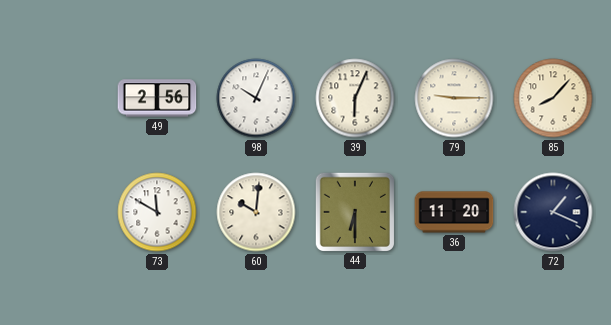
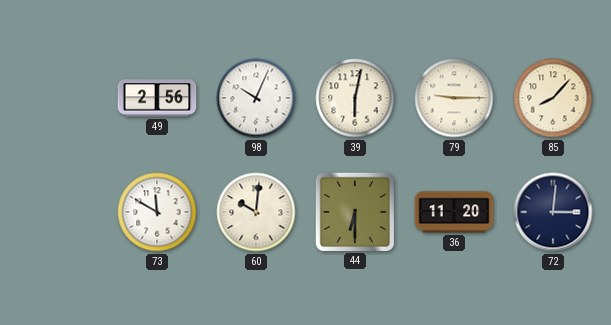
39: 6:04 -> 6:02
72: 1:19 -> 3:01
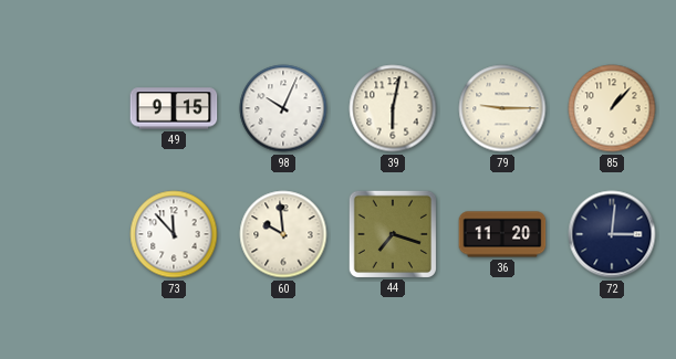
49: 2:56 -> 9:15
85: 8:07 -> 1:07
73: 11:50 -> 11:53
60: 10:01 -> 9:59
44: 6:30 -> 7:18
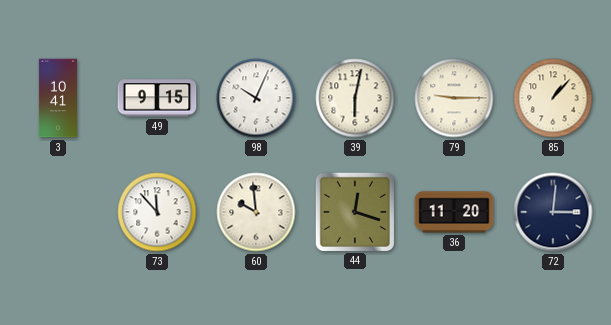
3: none -> 10:41
44: 7:18 -> 12:18
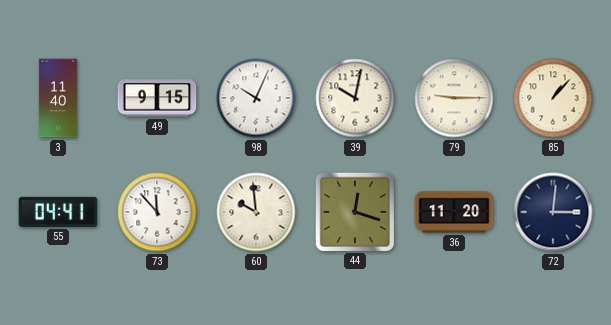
3: 10:41 -> 11:40
39: 6:02 -> 10:02
55: none -> 04:41
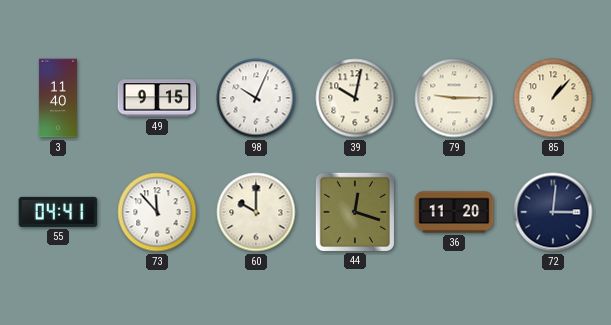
60: 9:59 -> 10:00
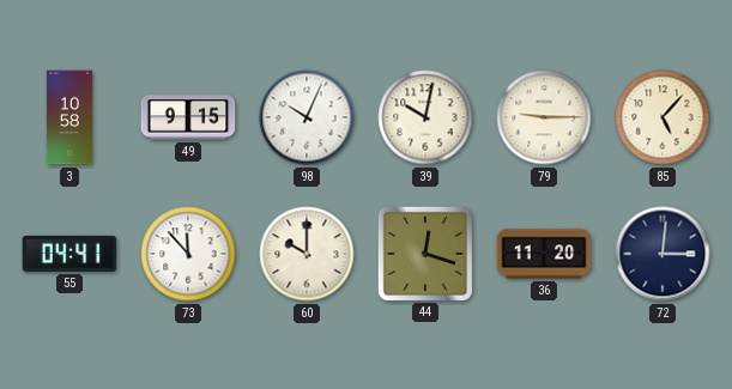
3: 11:40 -> 10:58
85: 1:07 -> 5:07
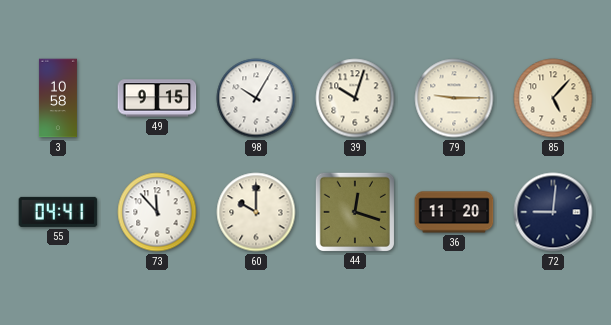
98: 10:04 -> 10:05
39: 10:02 -> 10:03
72: 3:01 -> 9:01
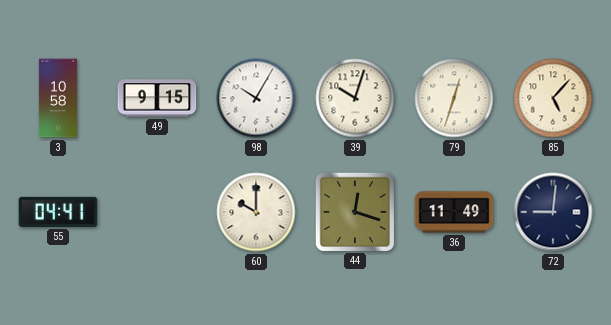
79: 9:15 -> 12:33
73: 11:53 -> none
36: 11:20 -> 11:49
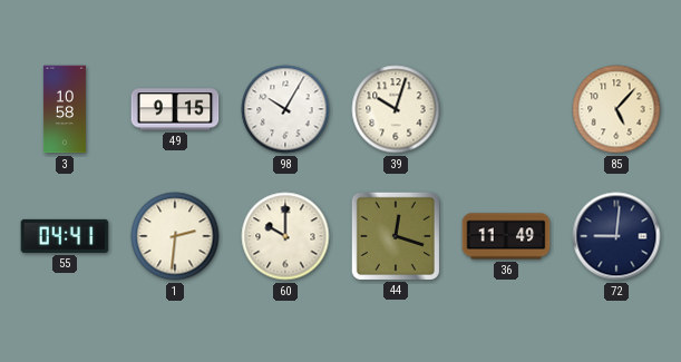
79: 12:33 -> none
1: none -> 2:31
